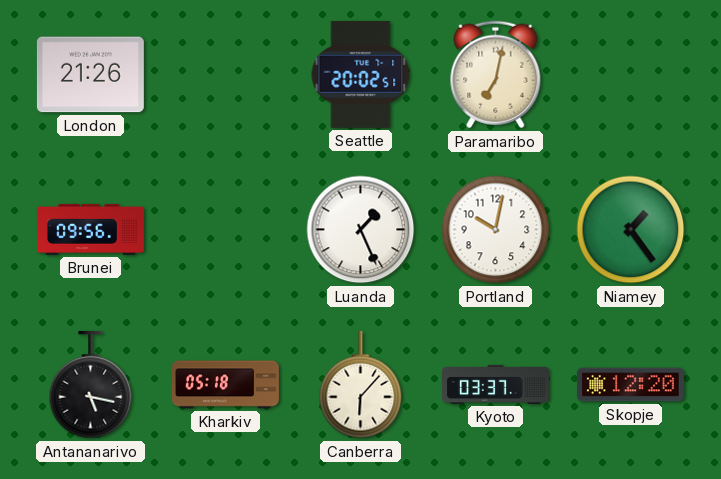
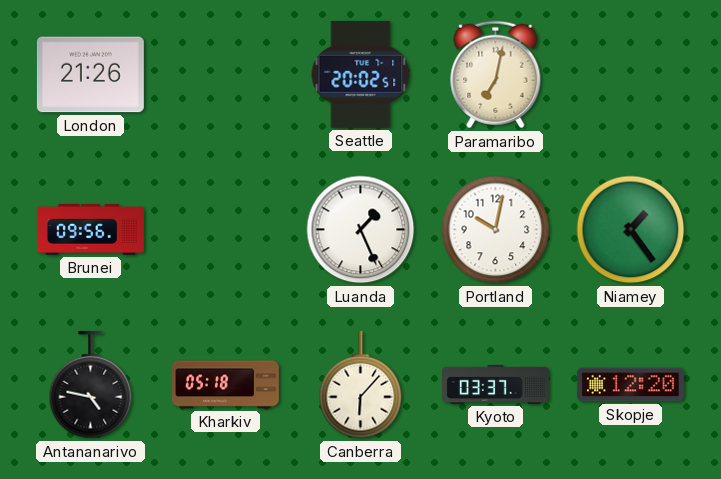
Antananarivo: 5:17 -> 4:47
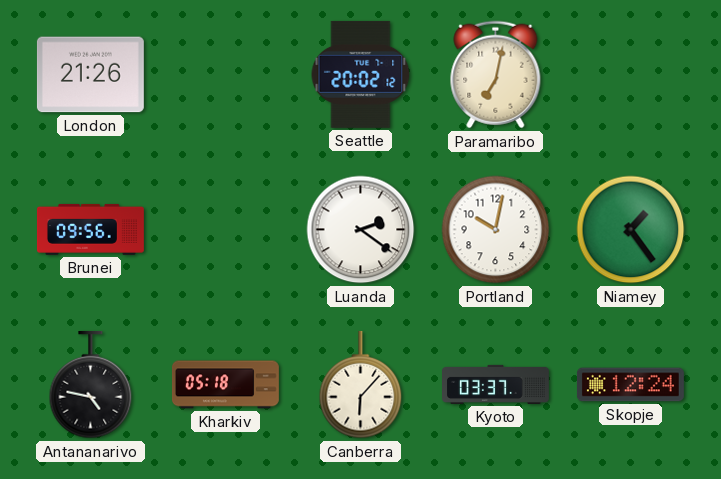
Seattle: 20:02:51 -> 20:02:12
Luanda: 1:26 -> 2:21
Skopje: 12:20 -> 12:24
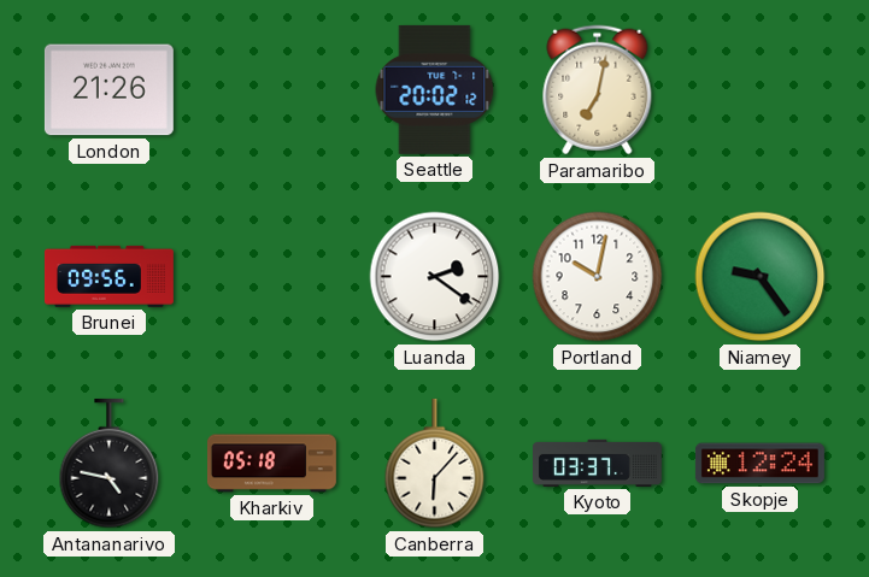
Niamey: 1:24 -> 9:24
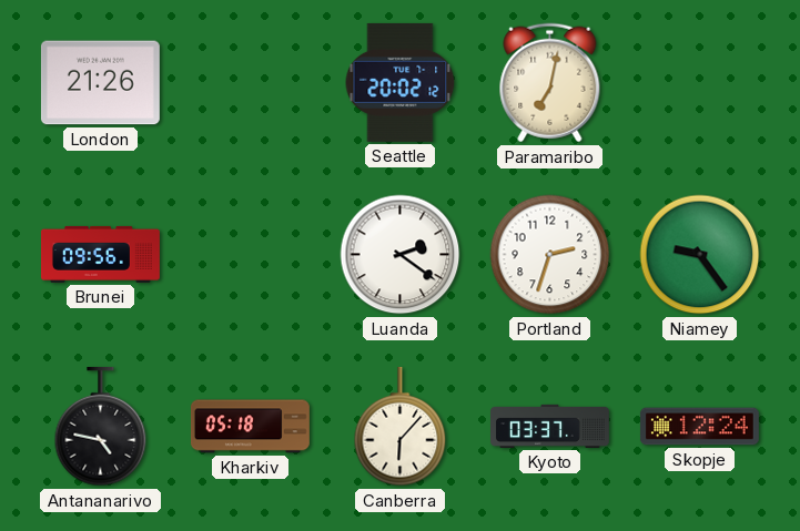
Portland: 10:02 -> 2:33
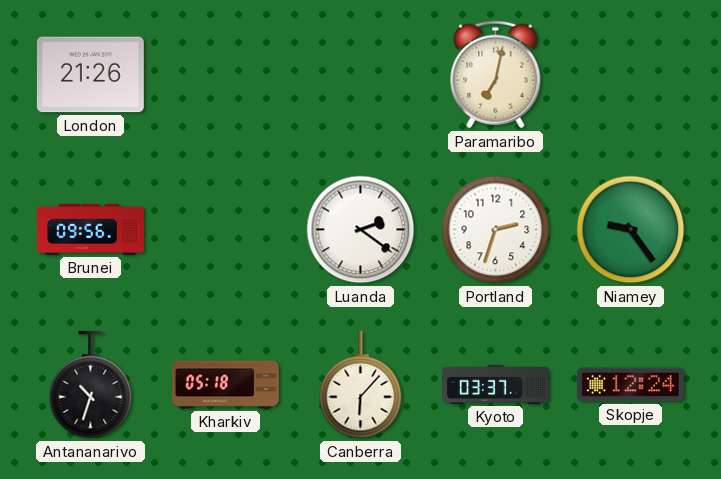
Seattle: 20:02 -> none
Antananarivo: 4:47 -> 10:33
